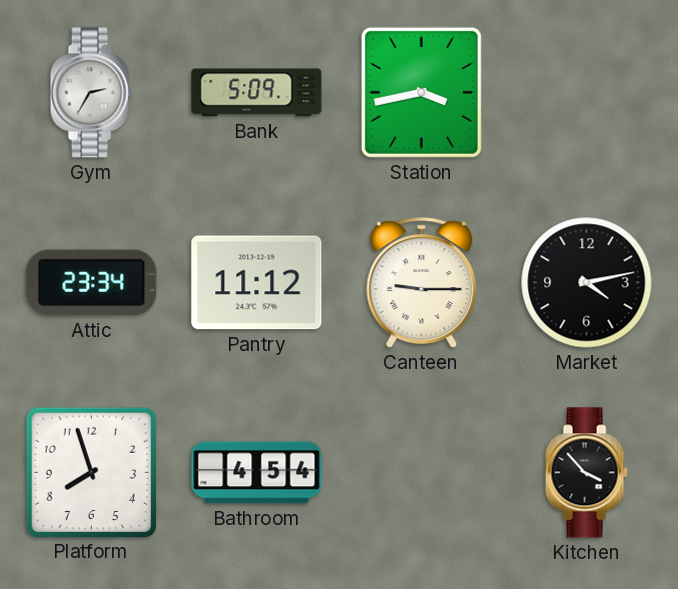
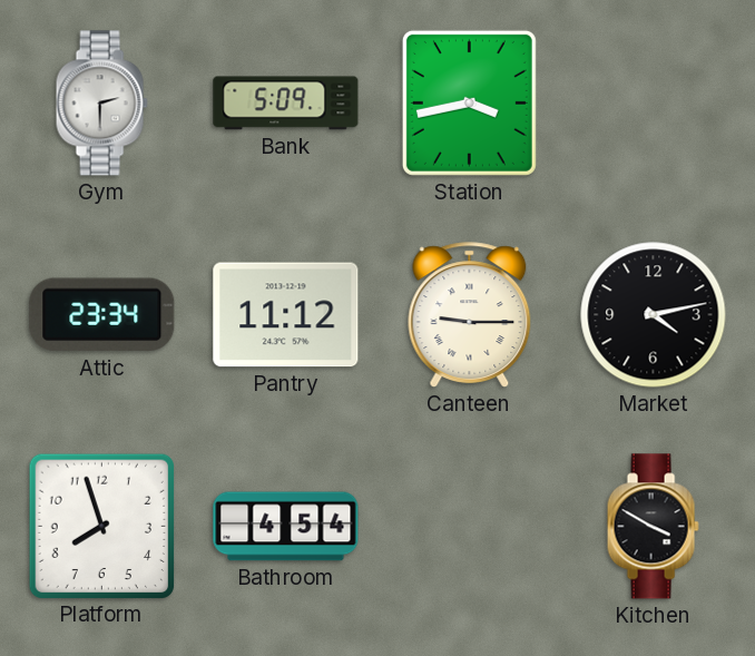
Gym: 2:35 -> 2:30
Kitchen: 3:53 -> 3:50
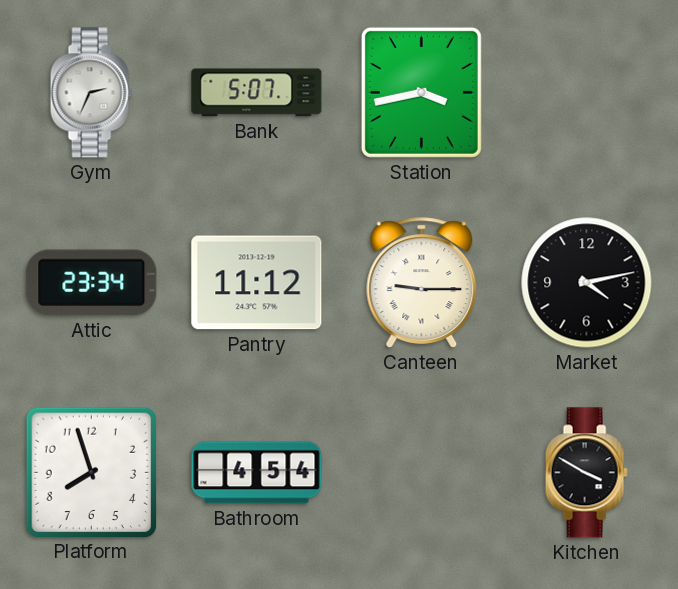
Gym: 2:30 -> 2:34
Bank: 5:09 -> 5:07
